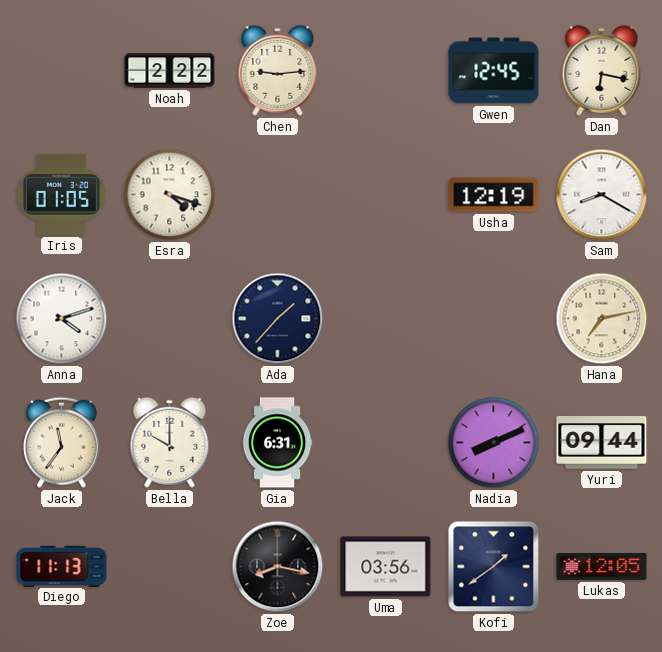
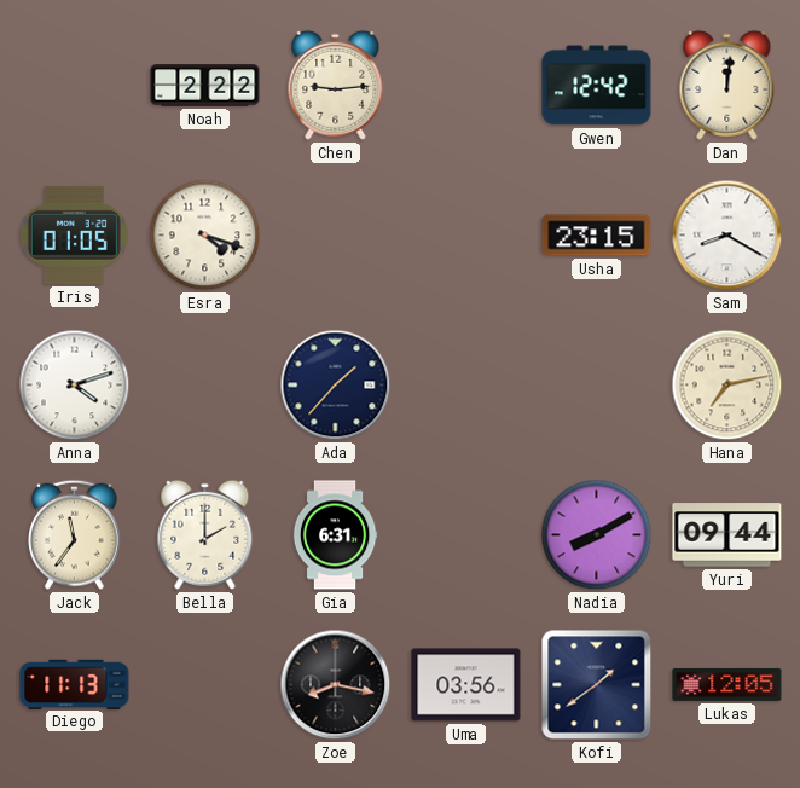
Gwen: 12:45 -> 12:42
Dan: 6:17 -> 12:01
Usha: 12:19 -> 23:15
Bella: 10:00 -> 2:00
Nadia: 8:11 -> 8:10
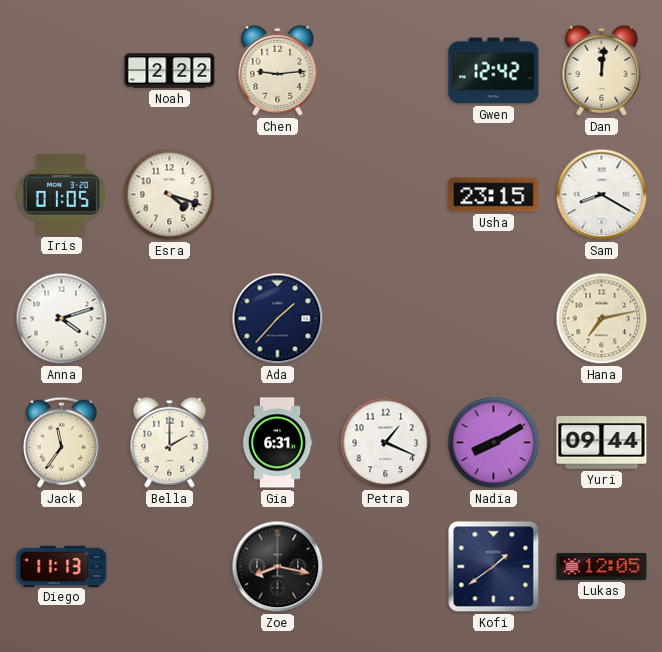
Petra: none -> 1:19
Uma: 03:56 -> none
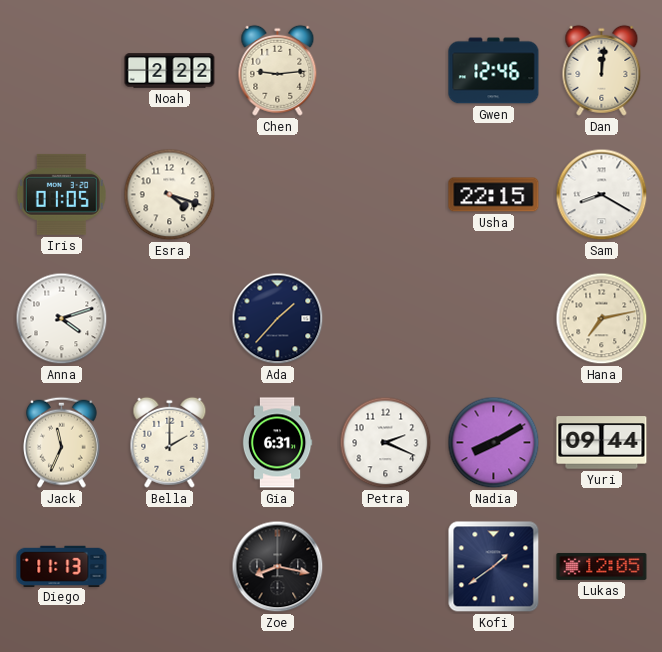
Gwen: 12:42 -> 12:46
Usha: 23:15 -> 22:15
Jack: 11:36 -> 11:34
Petra: 1:19 -> 2:19
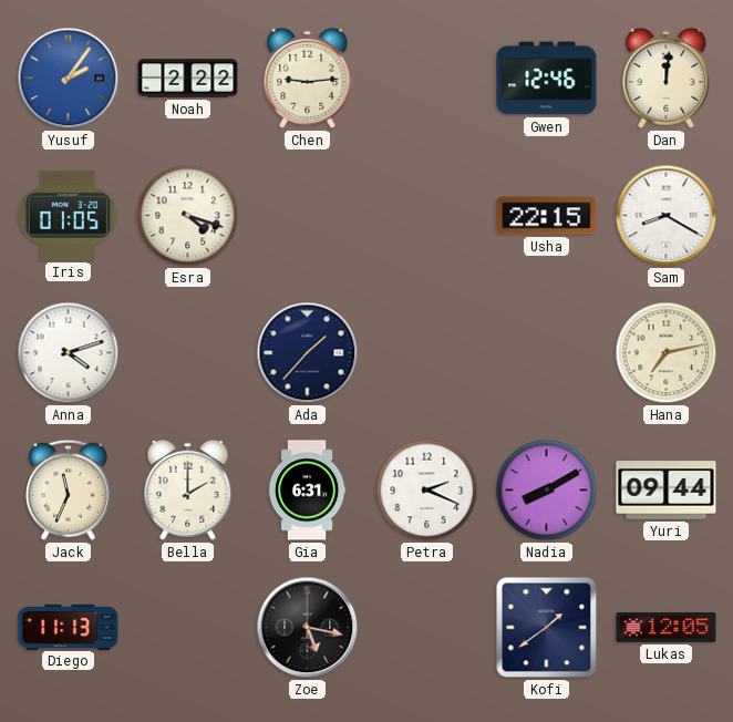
Yusuf: none -> 2:06
Zoe: 8:17 -> 5:17
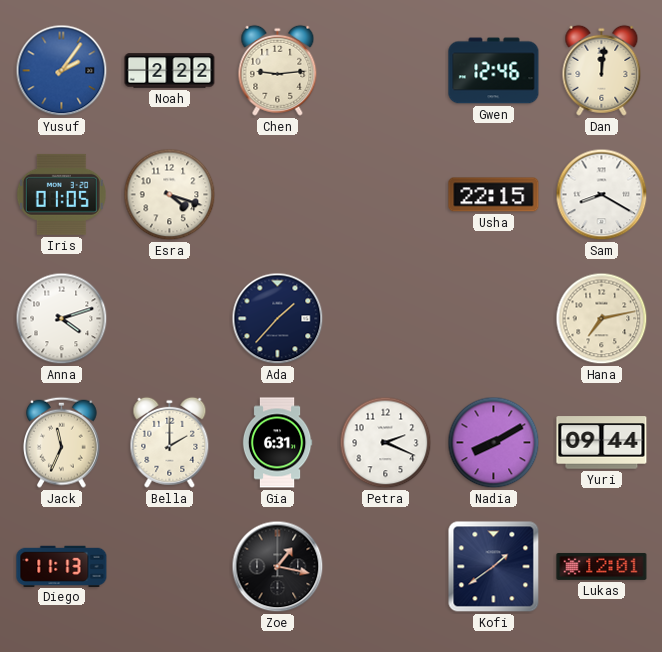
Zoe: 5:17 -> 1:17
Lukas: 12:05 -> 12:01
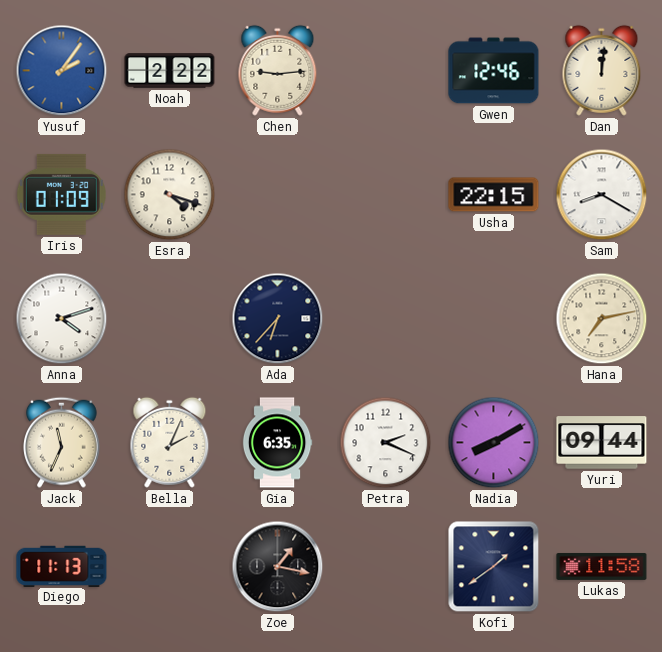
Iris: 01:05 -> 01:09
Ada: 1:37 -> 6:37
Bella: 2:00 -> 2:04
Gia: 6:31 -> 6:35
Lukas: 12:01 -> 11:58
